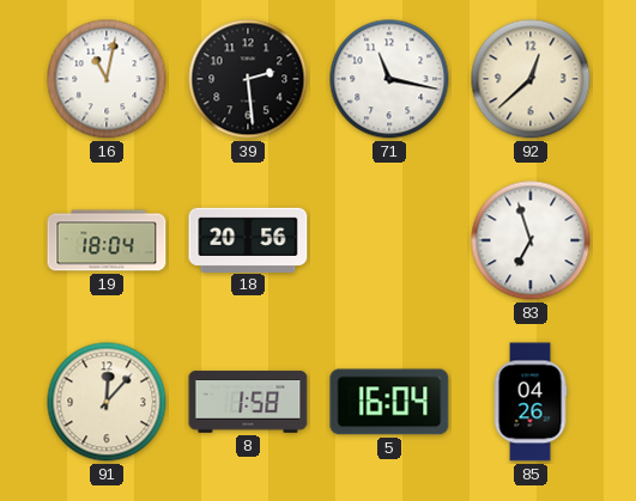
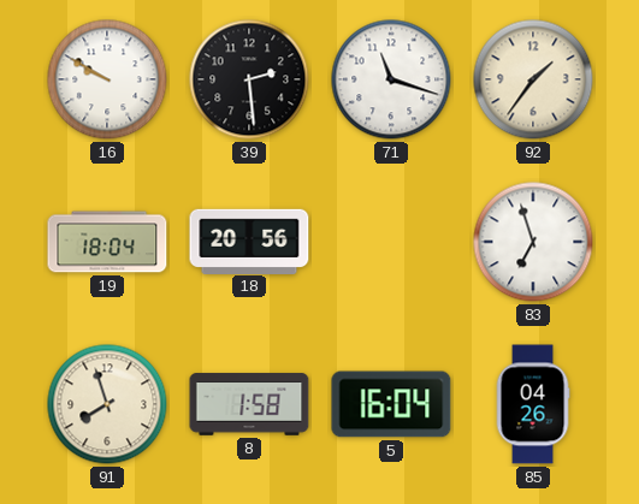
16: 11:02 -> 9:50
71: 11:17 -> 11:18
92: 12:38 -> 1:36
91: 12:07 -> 7:57
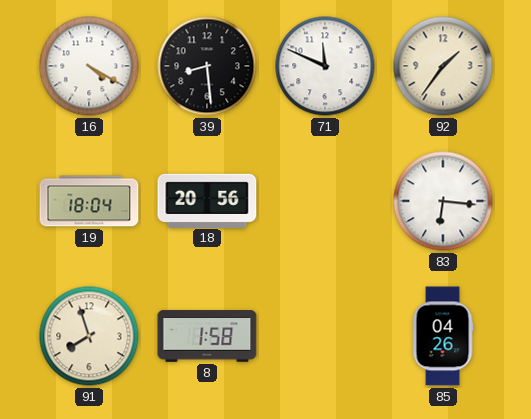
16: 9:50 -> 4:20
39: 2:29 -> 8:29
71: 11:18 -> 11:49
83: 6:57 -> 6:16
5: 16:04 -> none
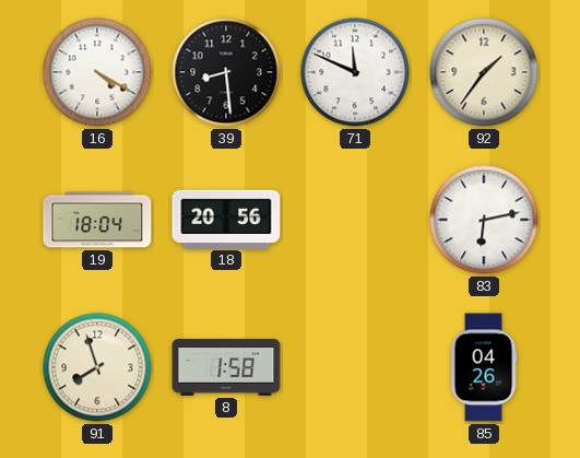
83: 6:16 -> 6:13
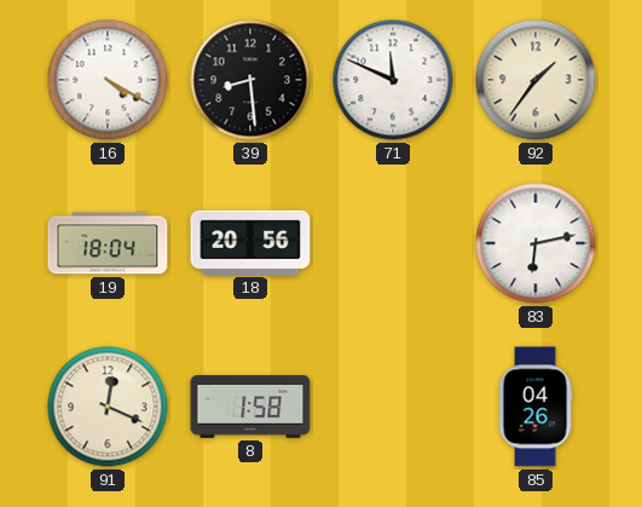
91: 7:57 -> 12:19
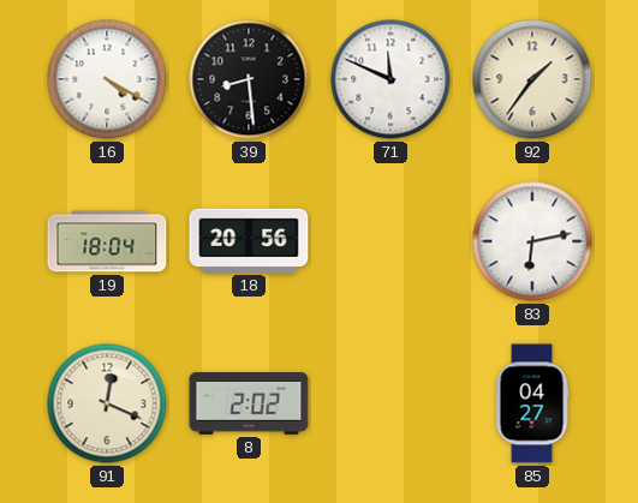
8: 1:58 -> 2:02
85: 04:26 -> 04:27
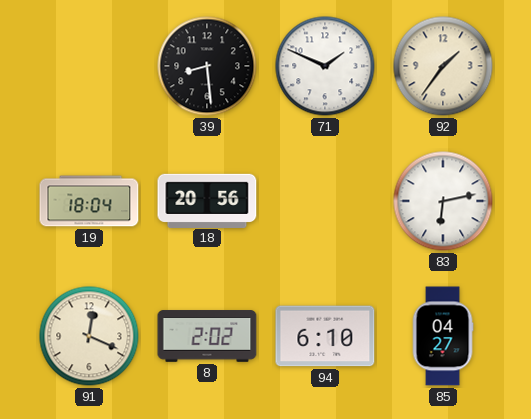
16: 4:20 -> none
71: 11:49 -> 1:49
94: none -> 6:10
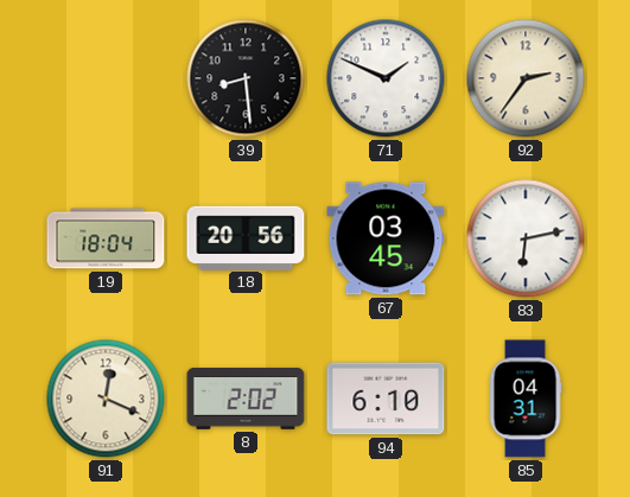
92: 1:36 -> 2:36
67: none -> 03:45
85: 04:27 -> 04:31
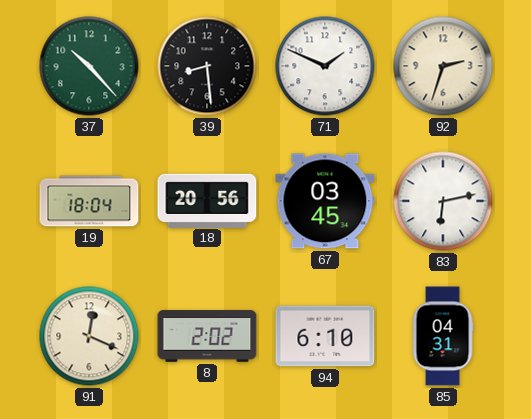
37: none -> 10:23
92: 2:36 -> 2:33
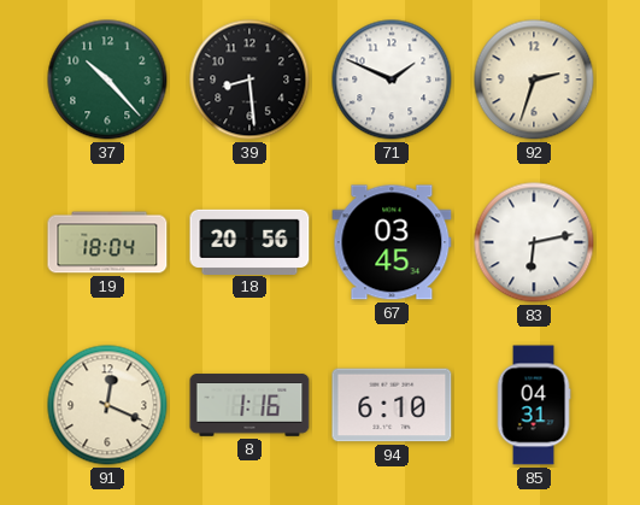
8: 2:02 -> 1:16
